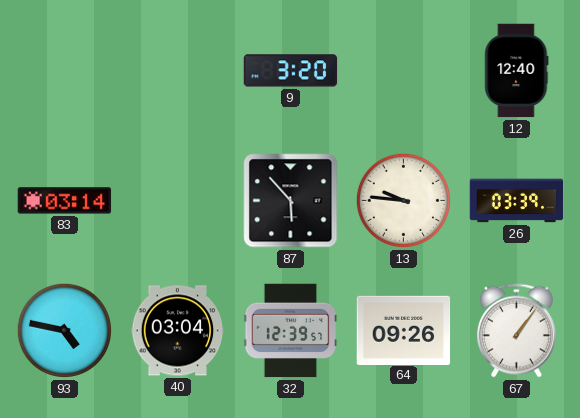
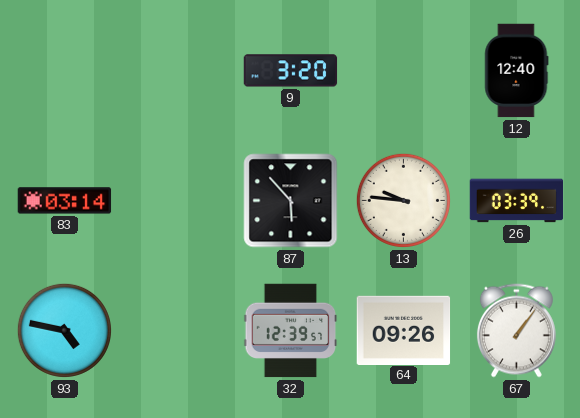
40: 03:04 -> none
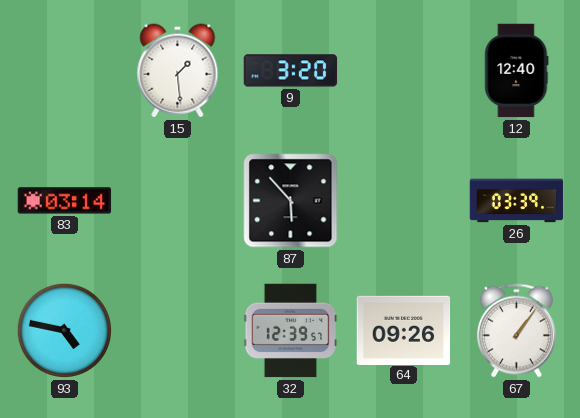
15: none -> 1:29
13: 9:46 -> none
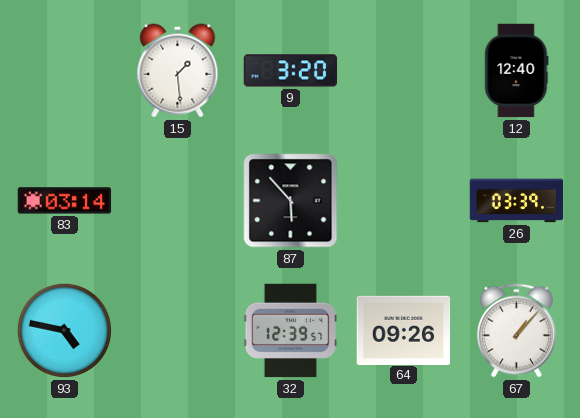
67: 1:06 -> 1:07
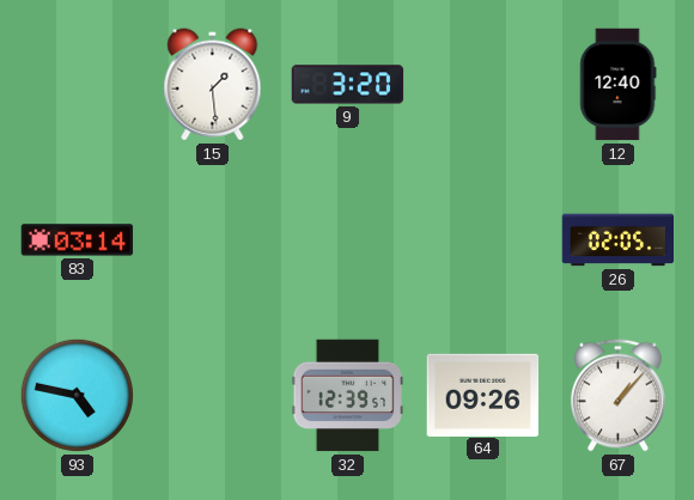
87: 5:53 -> none
26: 03:39 -> 02:05
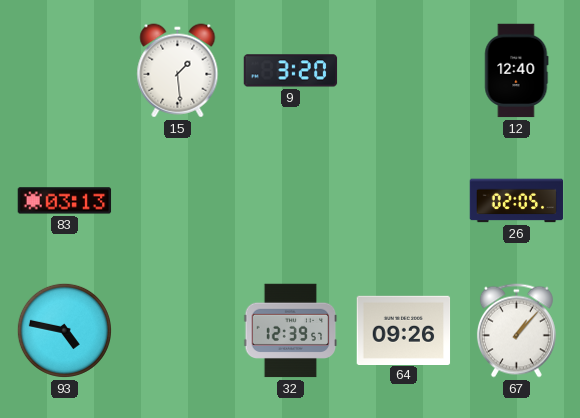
83: 03:14 -> 03:13
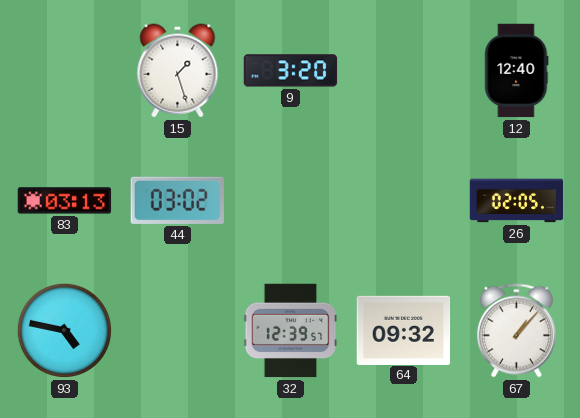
15: 1:29 -> 1:27
44: none -> 03:02
64: 09:26 -> 09:32
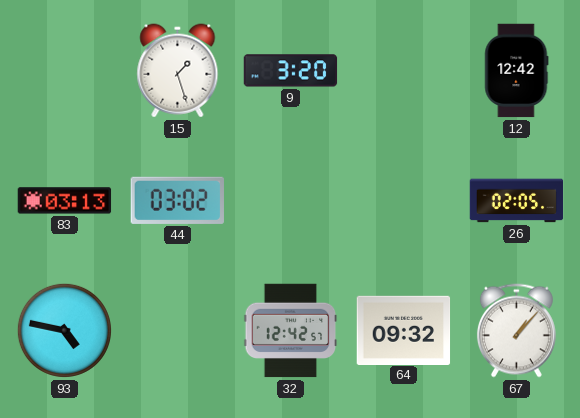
12: 12:40 -> 12:42
32: 12:39 -> 12:42
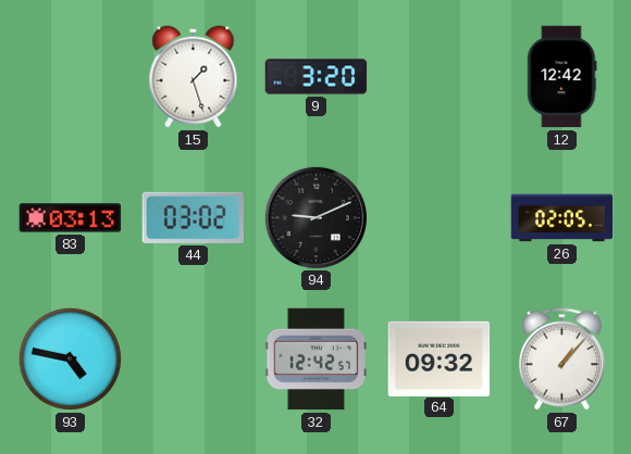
94: none -> 9:11
